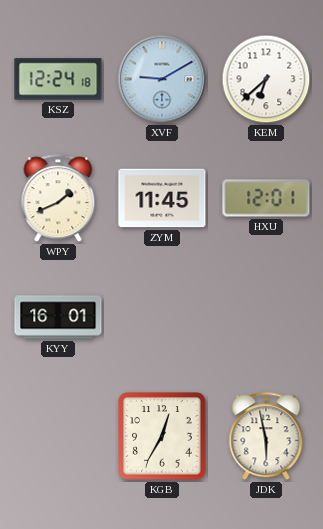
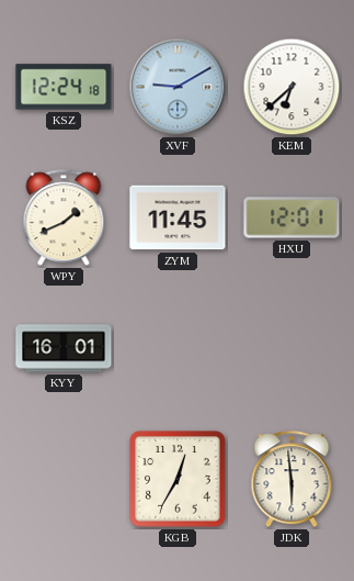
JDK: 5:58 -> 5:59
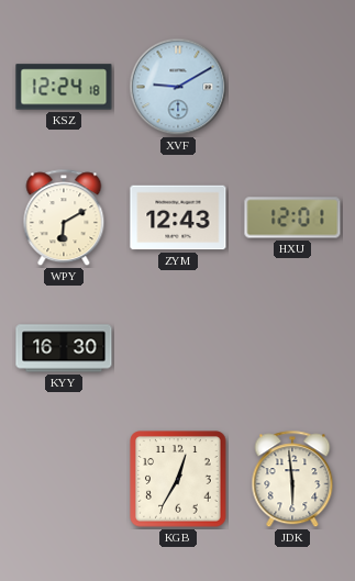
KEM: 6:38 -> none
WPY: 1:41 -> 6:10
ZYM: 11:45 -> 12:43
KYY: 16:01 -> 16:30
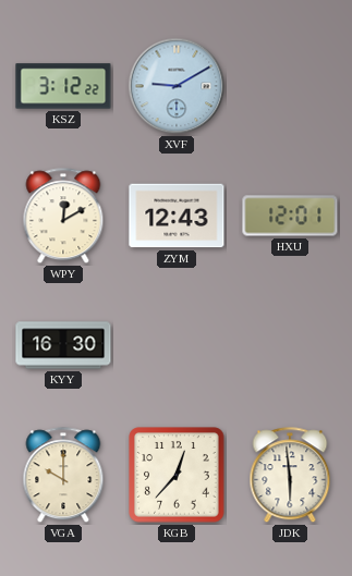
KSZ: 12:24 -> 3:12
WPY: 6:10 -> 12:10
VGA: none -> 10:00
KGB: 12:35 -> 12:37
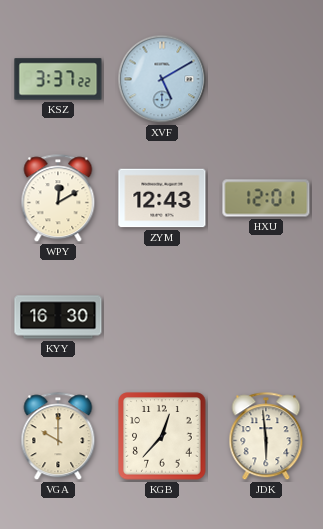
KSZ: 3:12 -> 3:37
XVF: 9:10 -> 5:10
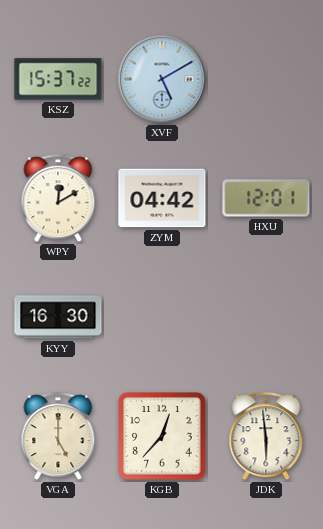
KSZ: 3:37 -> 15:37
ZYM: 12:43 -> 04:42
VGA: 10:00 -> 5:00
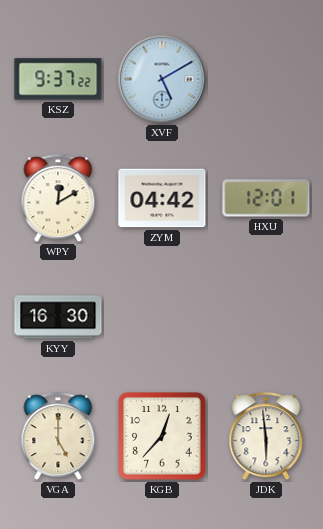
KSZ: 15:37 -> 9:37
